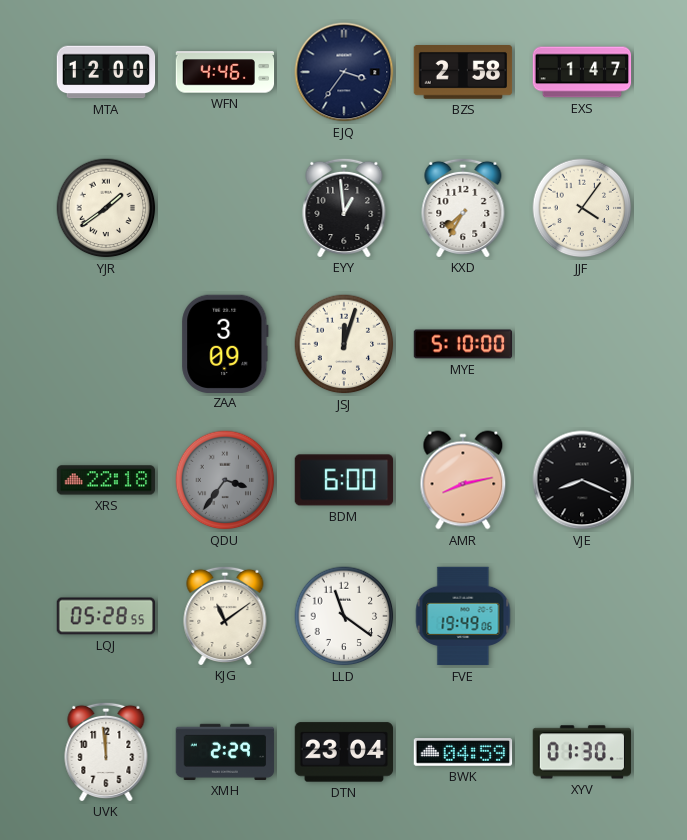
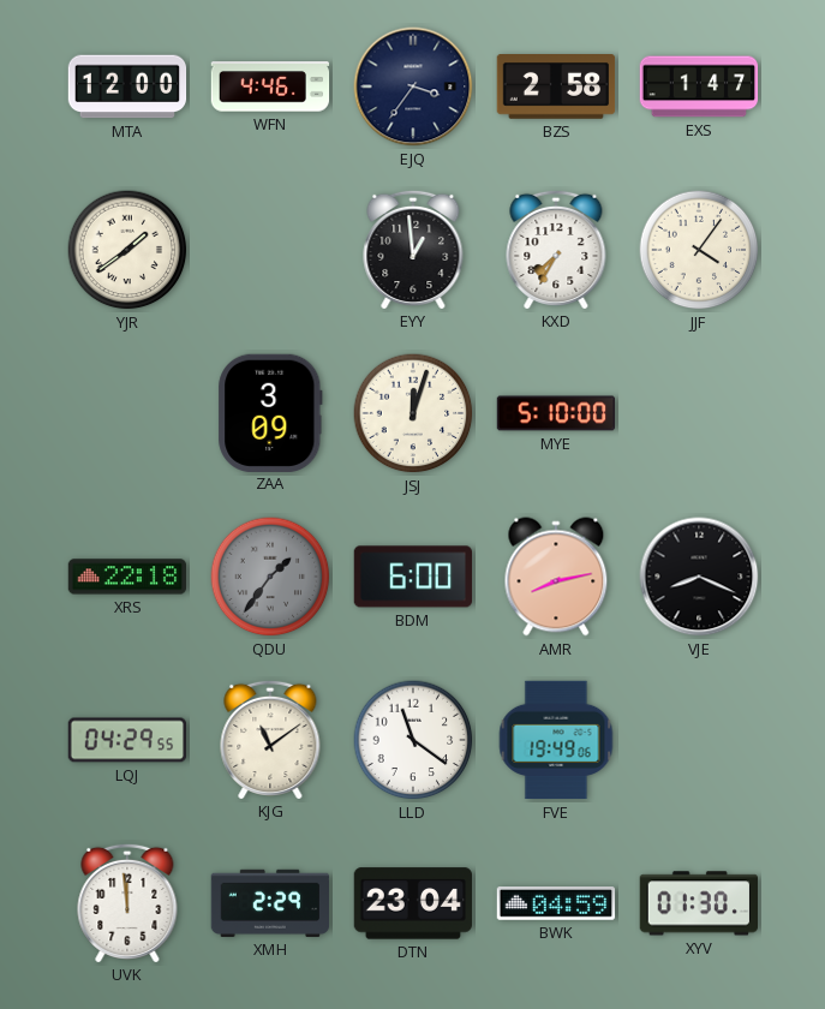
QDU: 3:36 -> 1:36
LQJ: 05:28 -> 04:29
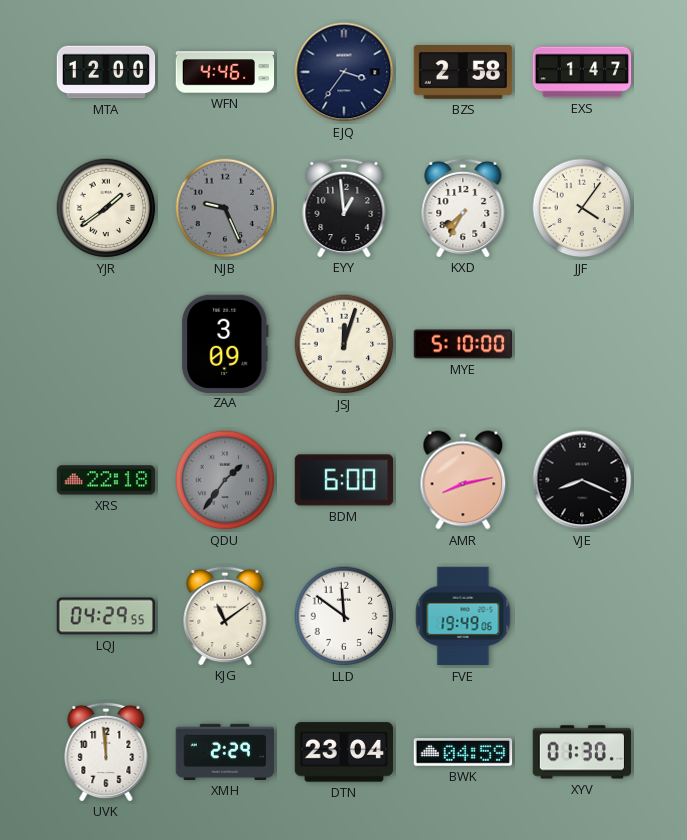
NJB: none -> 9:26
LLD: 11:21 -> 11:51
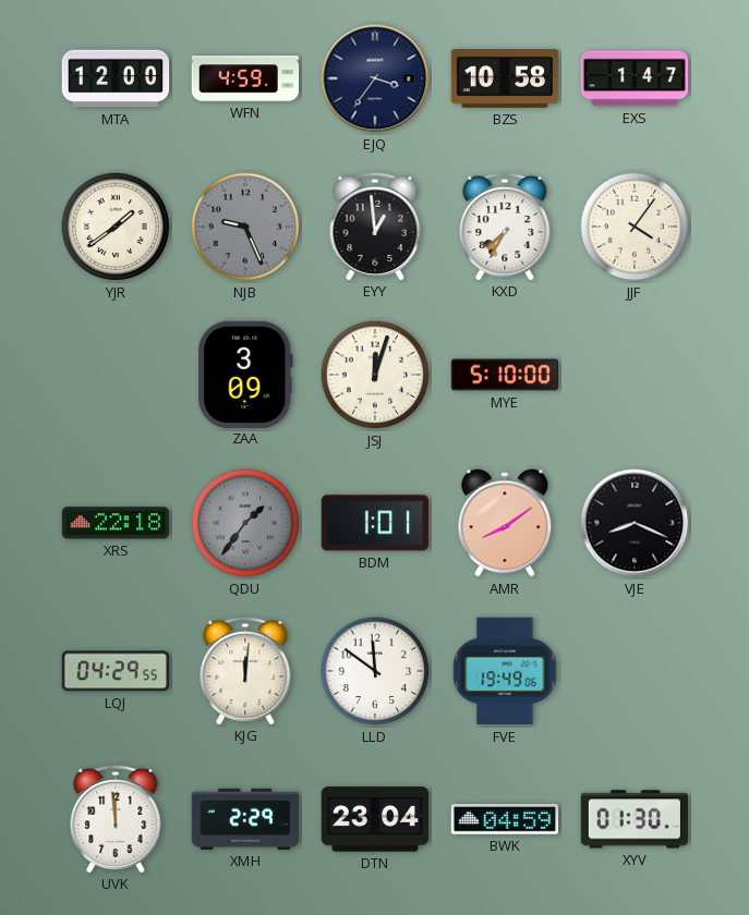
WFN: 4:46 -> 4:59
BZS: 2:58 -> 10:58
BDM: 6:00 -> 1:01
AMR: 8:13 -> 8:09
KJG: 11:09 -> 12:01
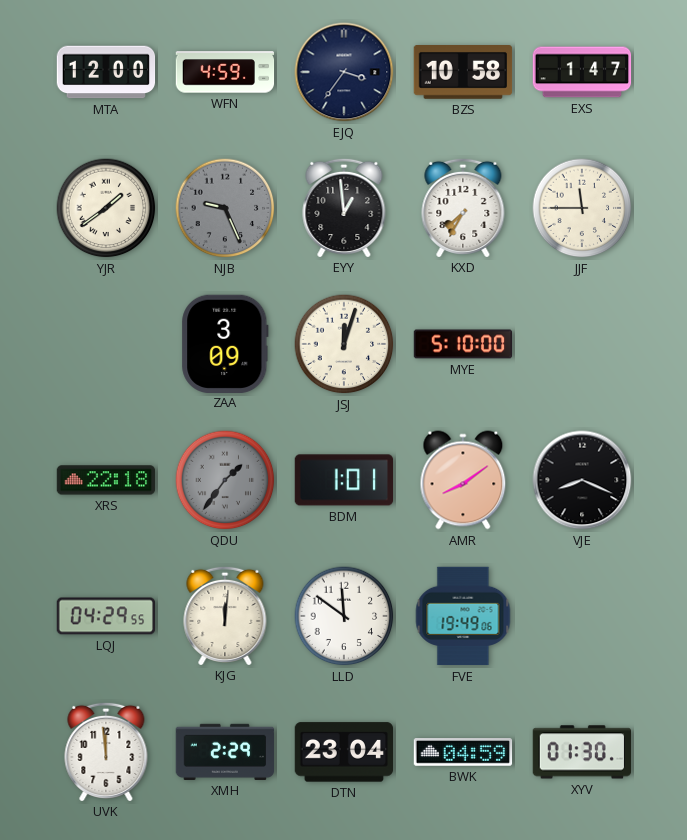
JJF: 4:06 -> 11:45
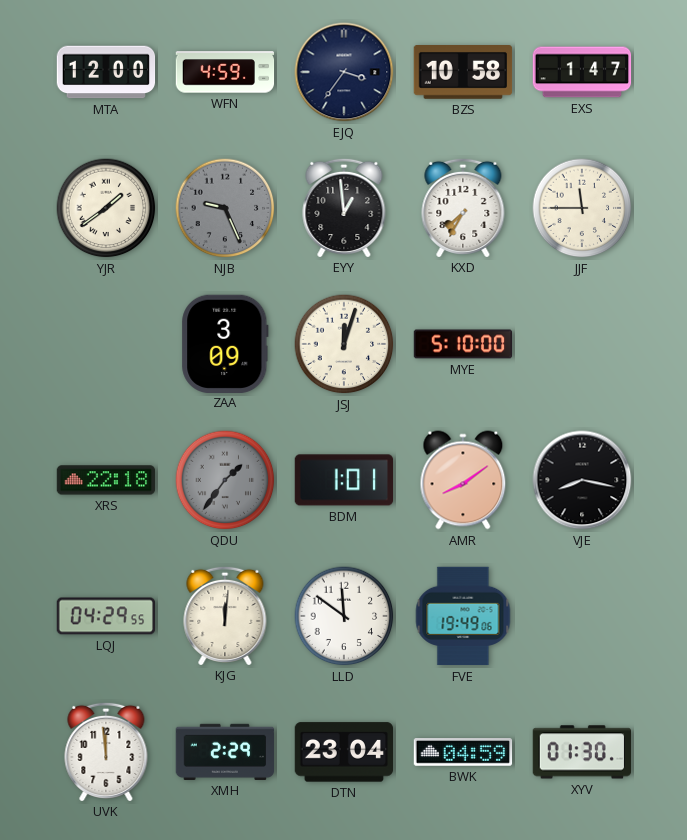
VJE: 8:19 -> 8:17
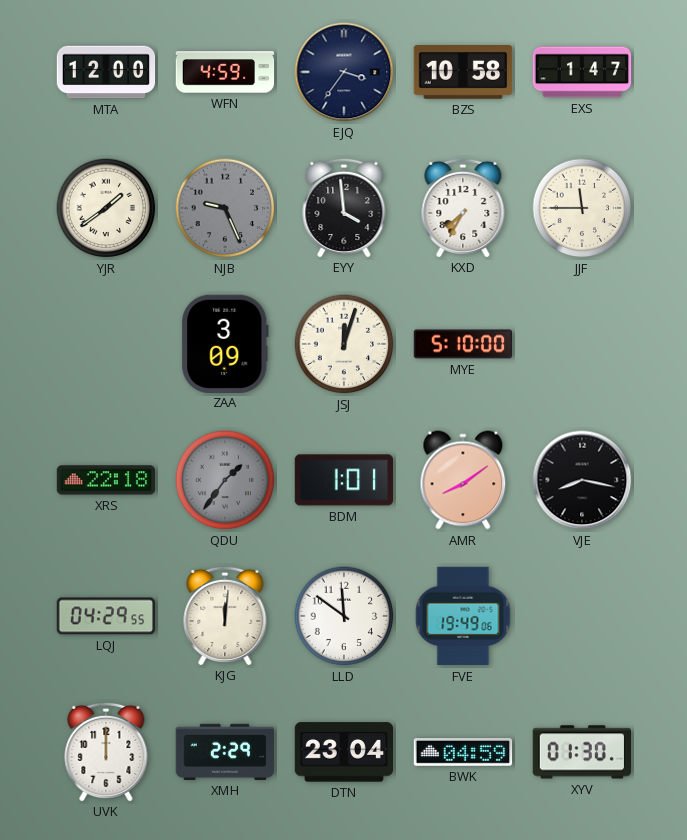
EYY: 12:59 -> 3:59
UVK: 11:59 -> 12:00
